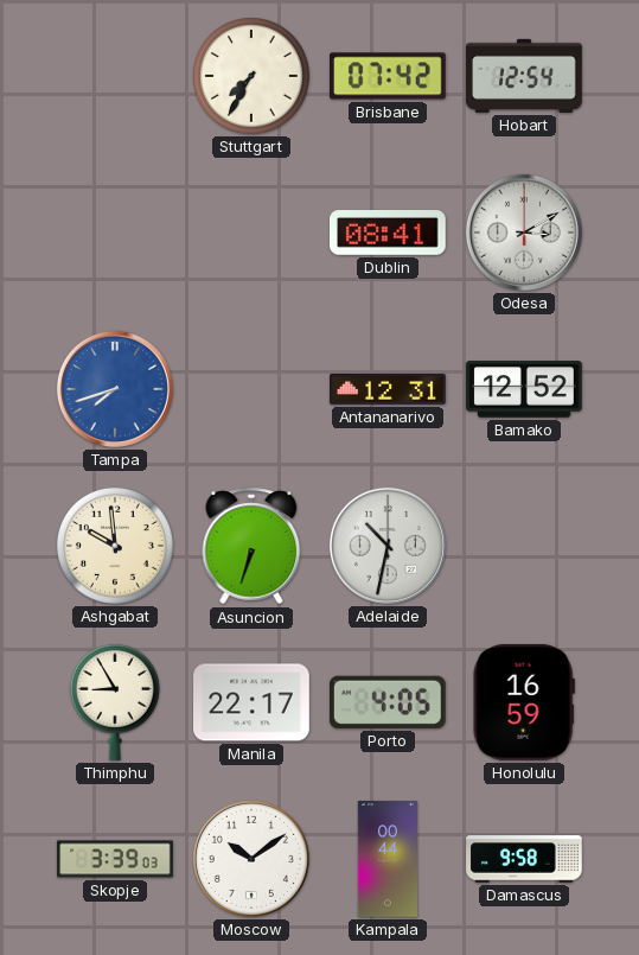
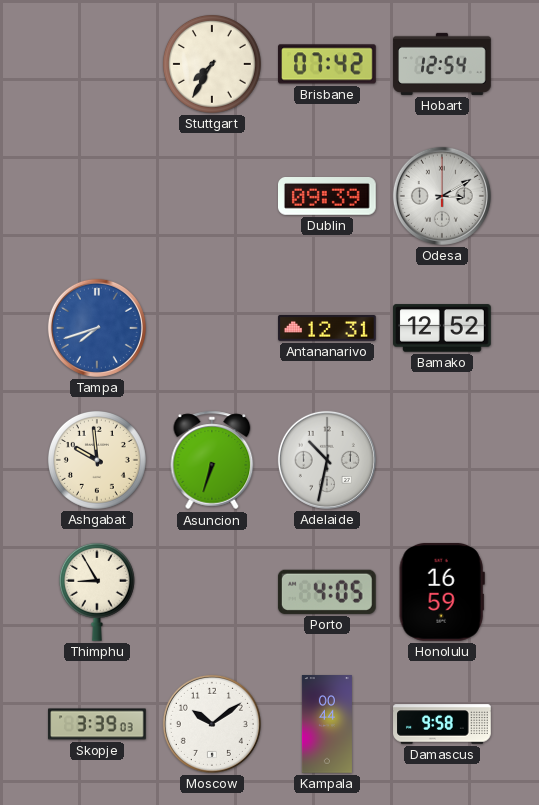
Dublin: 08:41 -> 09:39
Manila: 22:17 -> none
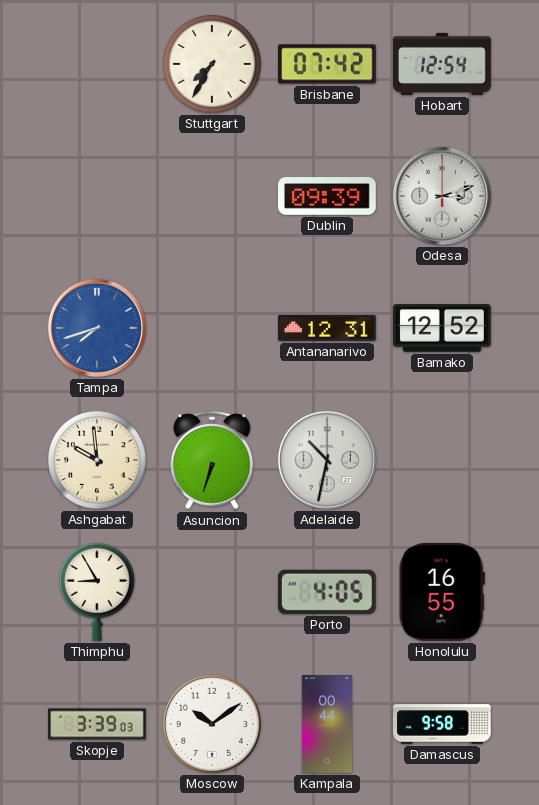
Odesa: 3:10 -> 3:12
Honolulu: 16:59 -> 16:55
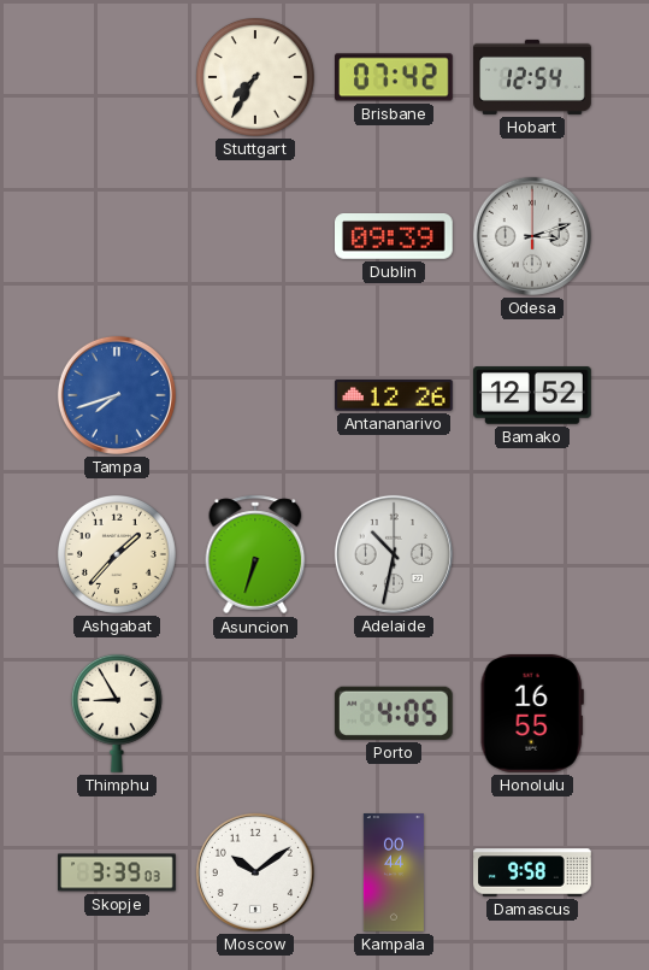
Antananarivo: 12:31 -> 12:26
Ashgabat: 9:59 -> 1:37
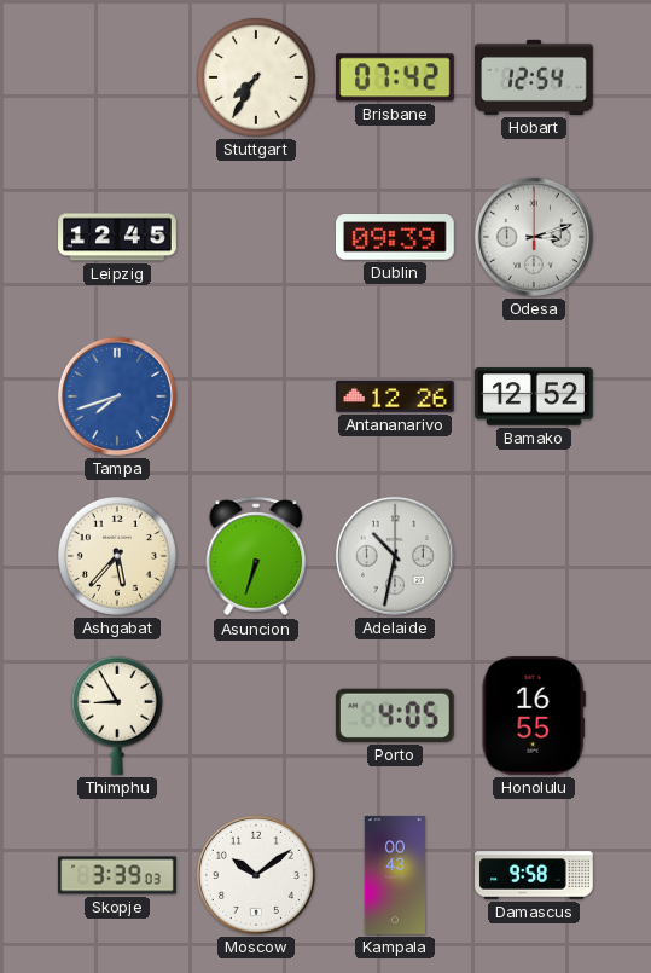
Leipzig: none -> 12:45
Ashgabat: 1:37 -> 5:37
Kampala: 00:44 -> 00:43
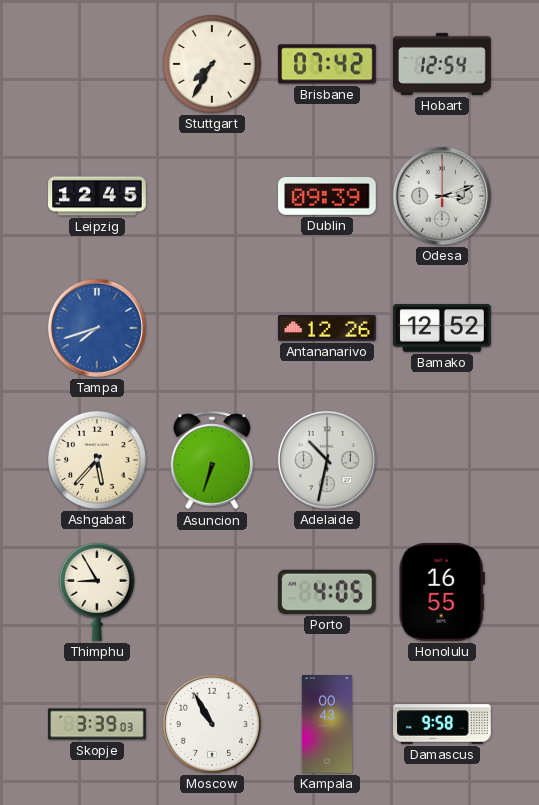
Moscow: 10:09 -> 10:55
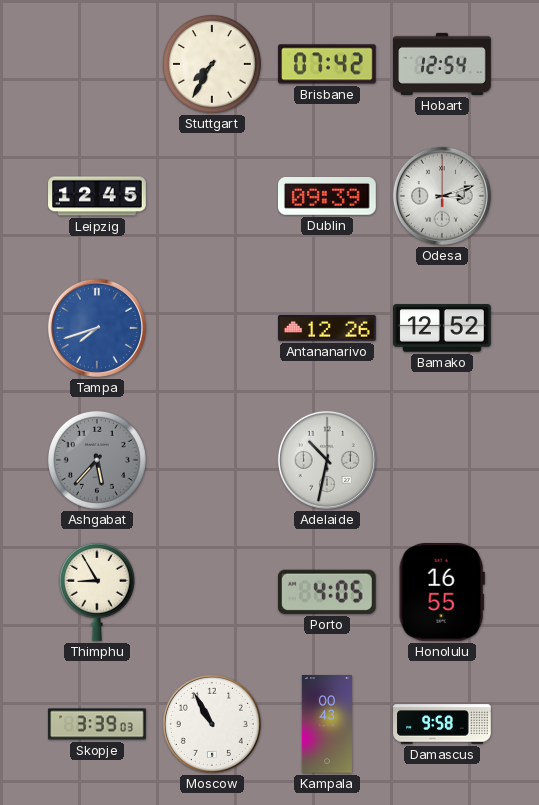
Ashgabat dial: cream -> grey
Asuncion: 6:33 -> none
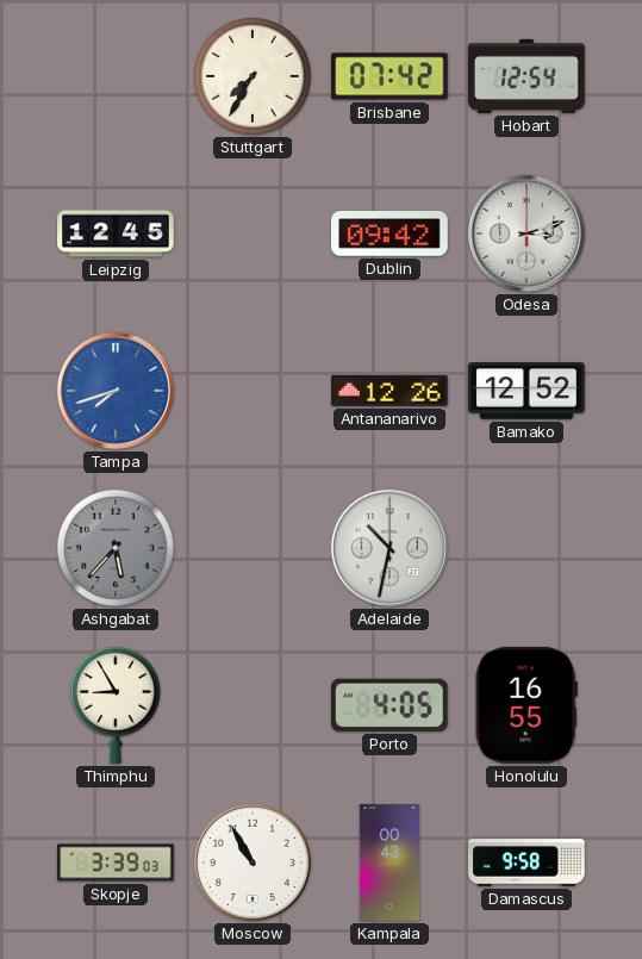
Dublin: 09:39 -> 09:42
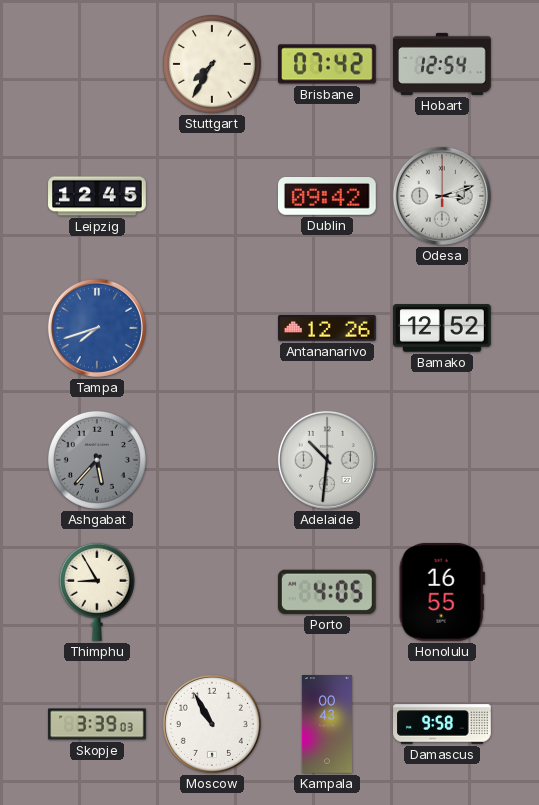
Adelaide: 10:32 -> 10:31
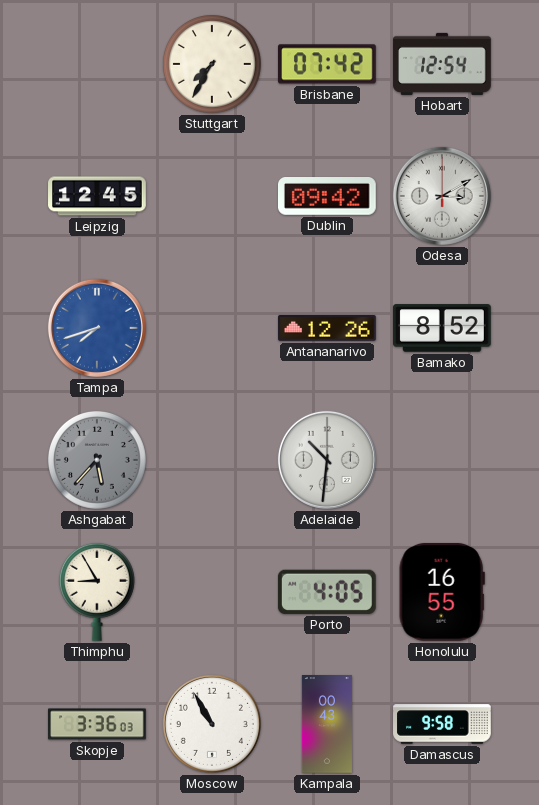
Odesa: 3:12 -> 3:10
Bamako: 12:52 -> 8:52
Skopje: 3:39 -> 3:36
